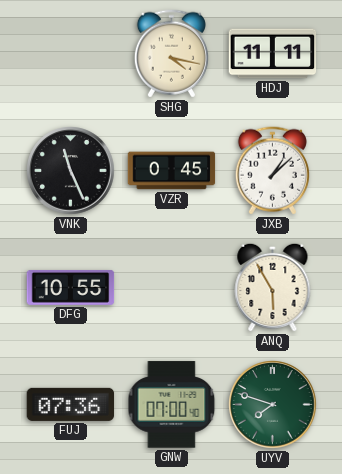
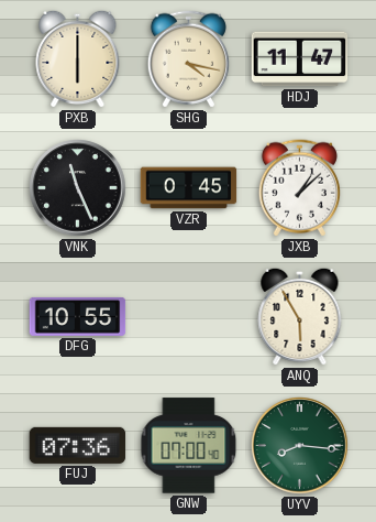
PXB: none -> 6:00
HDJ: 11:11 -> 11:47
UYV: 7:48 -> 8:16
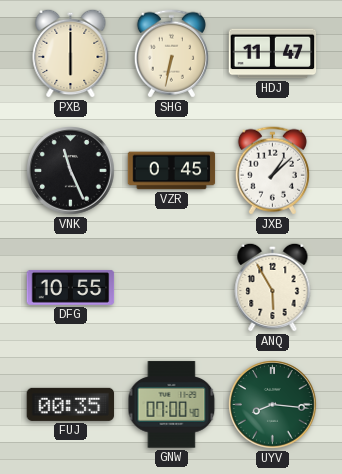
SHG: 4:17 -> 6:32
FUJ: 07:36 -> 00:35
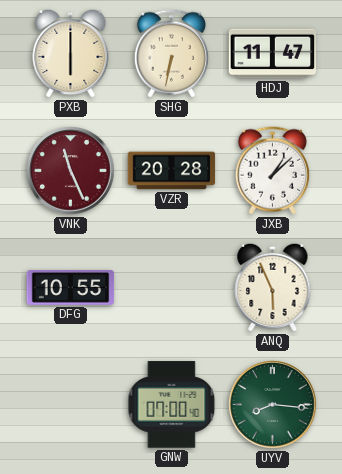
VNK dial: black -> burgundy
VZR: 0:45 -> 20:28
ANQ: 5:55 -> 5:56
FUJ: 00:35 -> none
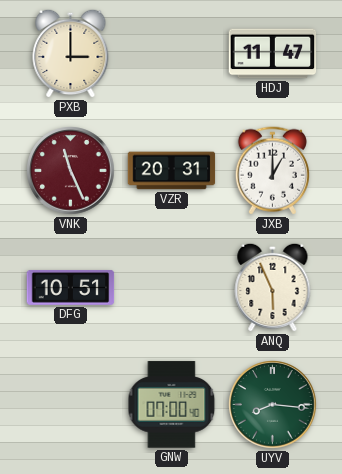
PXB: 6:00 -> 3:00
SHG: 6:32 -> none
VZR: 20:28 -> 20:31
JXB: 1:08 -> 1:00
DFG: 10:55 -> 10:51
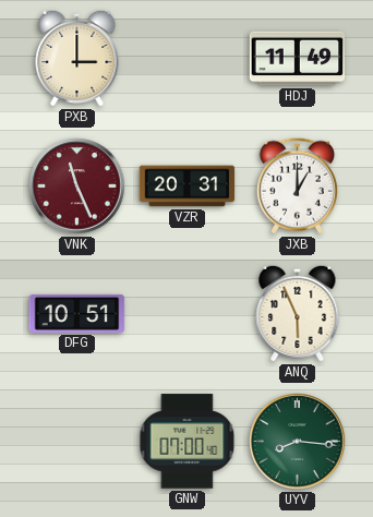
HDJ: 11:47 -> 11:49
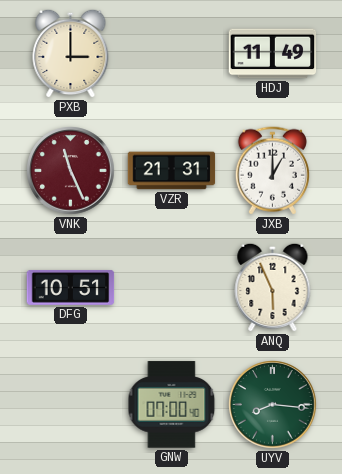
VZR: 20:31 -> 21:31
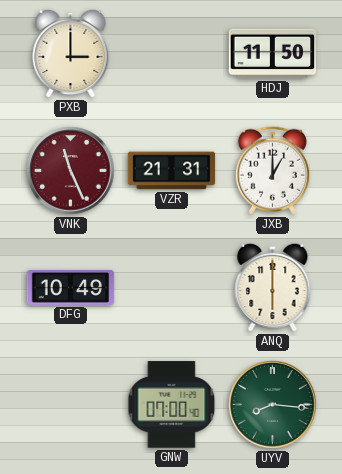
HDJ: 11:49 -> 11:50
DFG: 10:51 -> 10:49
ANQ: 5:56 -> 6:00
